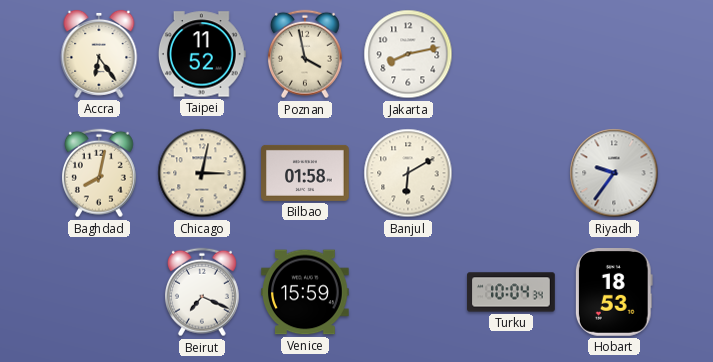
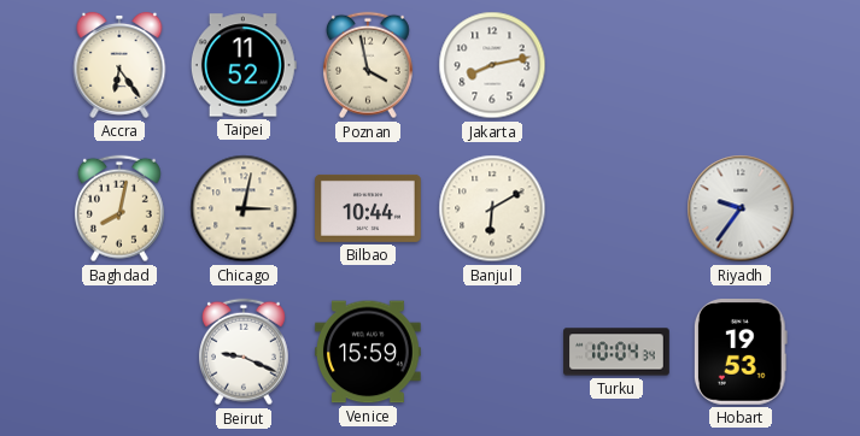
Bilbao: 01:58 -> 10:44
Beirut: 7:19 -> 9:19
Hobart: 18:53 -> 19:53
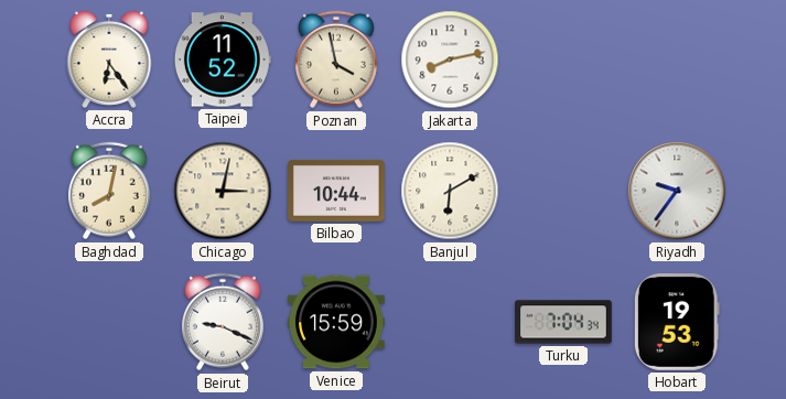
Turku: 10:04 -> 7:04
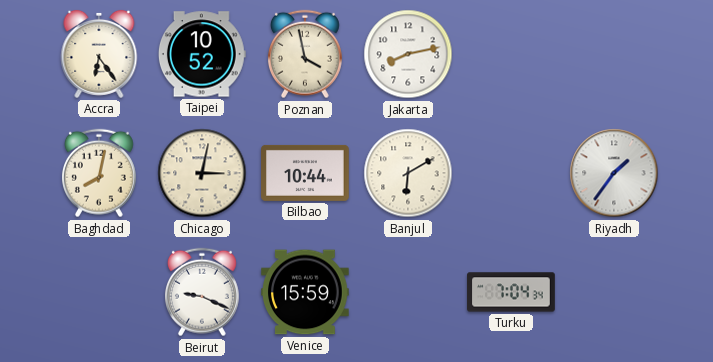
Taipei: 11:52 -> 10:52
Riyadh: 9:36 -> 1:36
Hobart: 19:53 -> none
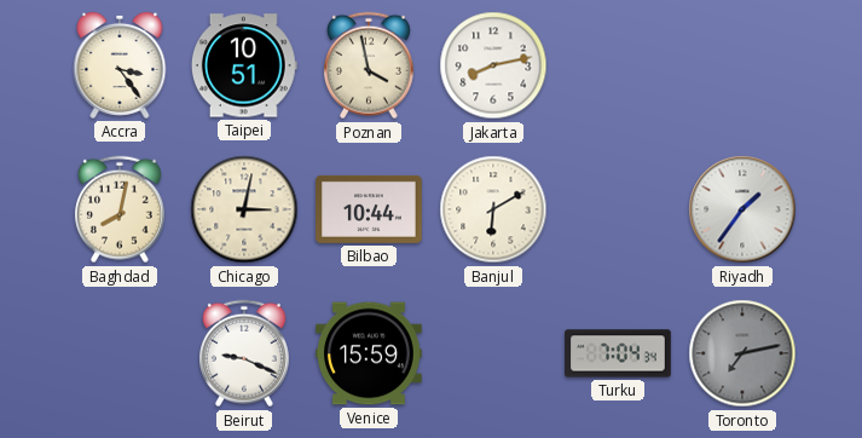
Accra: 6:24 -> 3:24
Taipei: 10:52 -> 10:51
Toronto: none -> 7:13
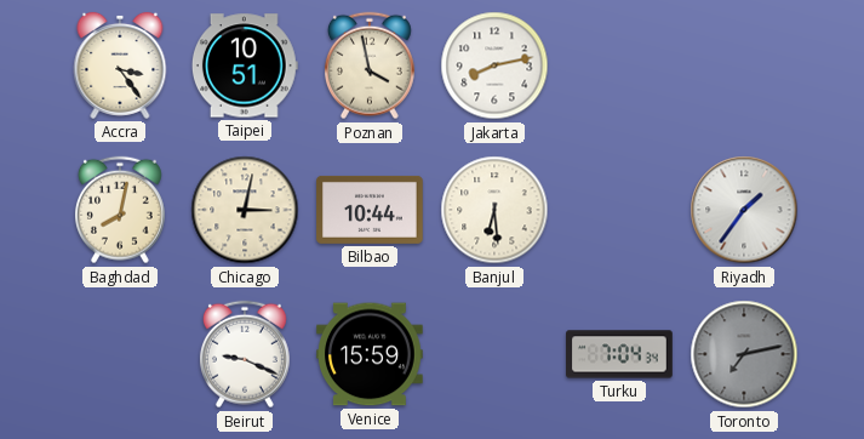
Banjul: 6:10 -> 6:29
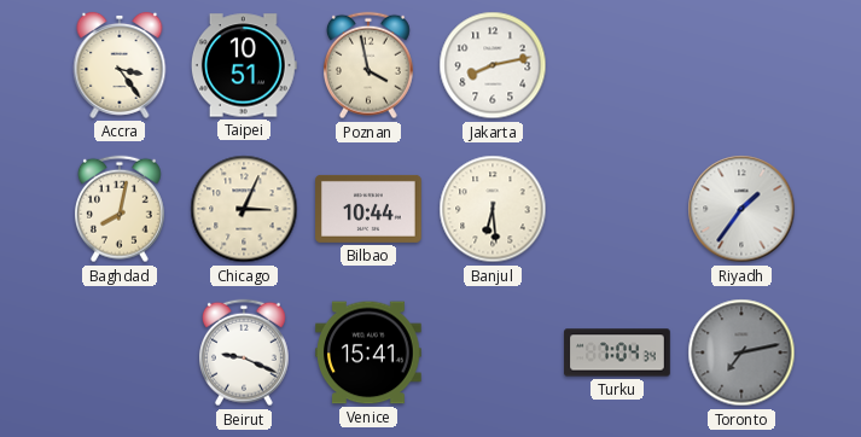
Chicago: 3:02 -> 3:04
Venice: 15:59 -> 15:41
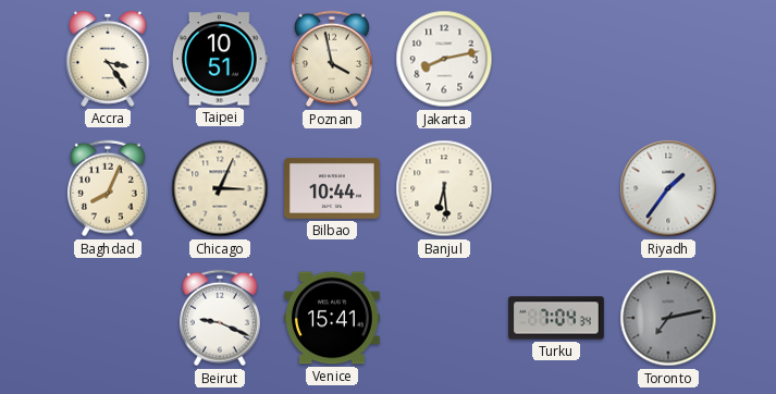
Baghdad: 8:02 -> 8:04
